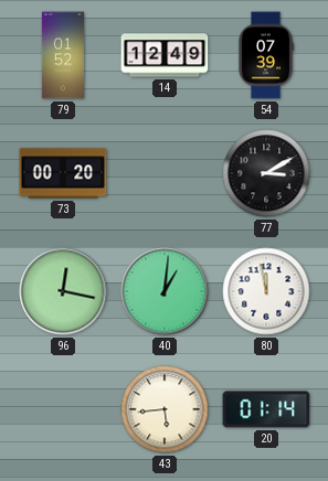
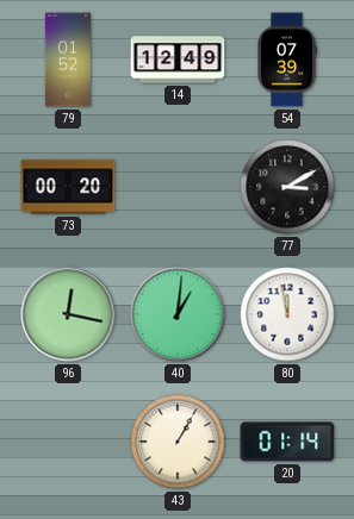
43: 5:44 -> 1:05
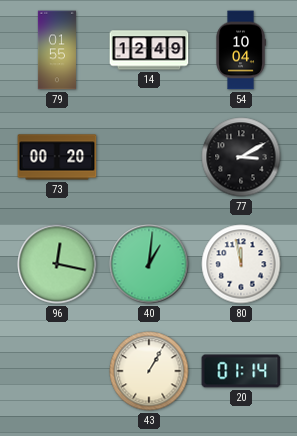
79: 01:52 -> 01:55
54: 07:39 -> 10:04
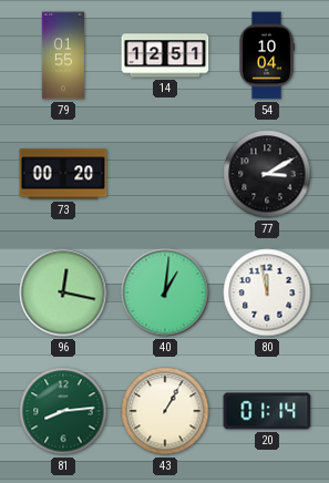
14: 12:49 -> 12:51
81: none -> 8:14
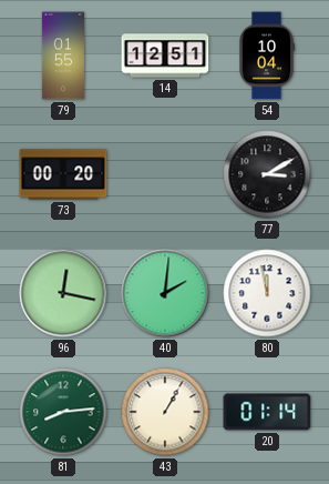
40: 1:01 -> 2:01
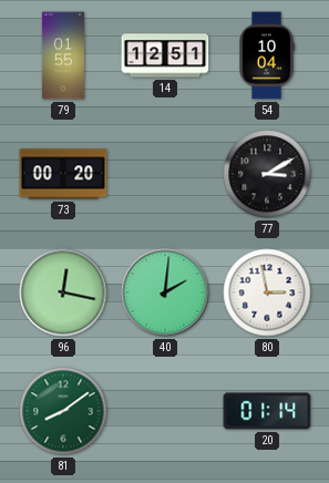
80: 11:58 -> 2:58
81: 8:14 -> 8:09
43: 1:05 -> none
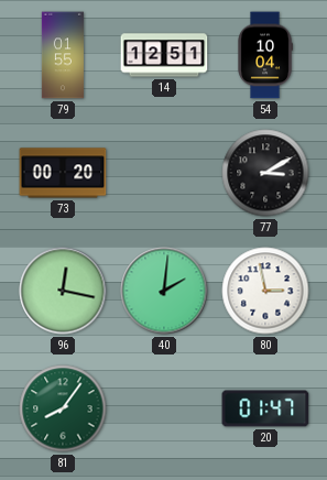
81: 8:09 -> 8:06
20: 01:14 -> 01:47
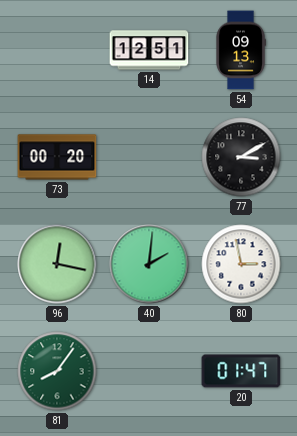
79: 01:55 -> none
54: 10:04 -> 09:13
